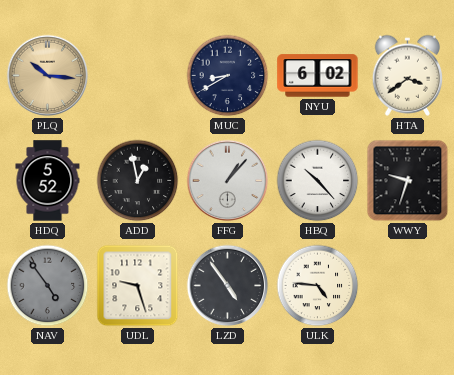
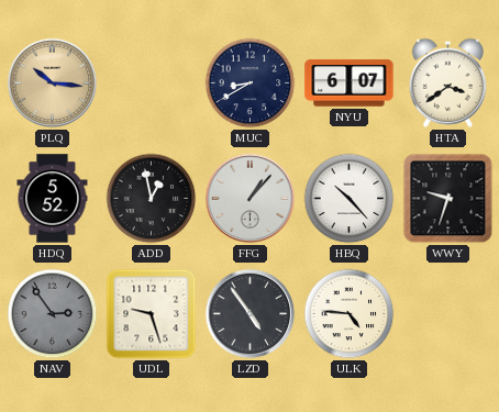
NYU: 6:02 -> 6:07
NAV: 4:54 -> 2:54
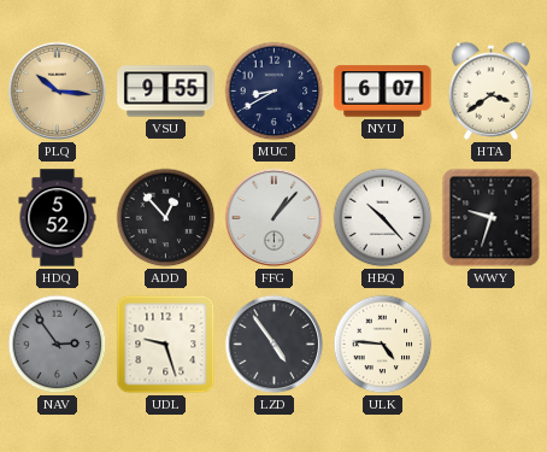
VSU: none -> 9:55
ADD: 12:58 -> 12:53
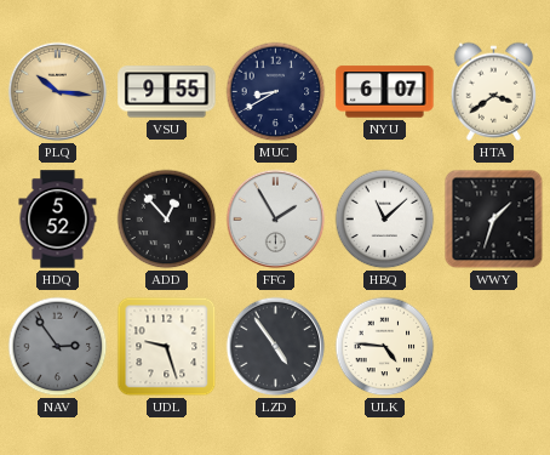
FFG: 1:07 -> 1:55
HBQ: 10:23 -> 11:08
WWY: 9:33 -> 1:33
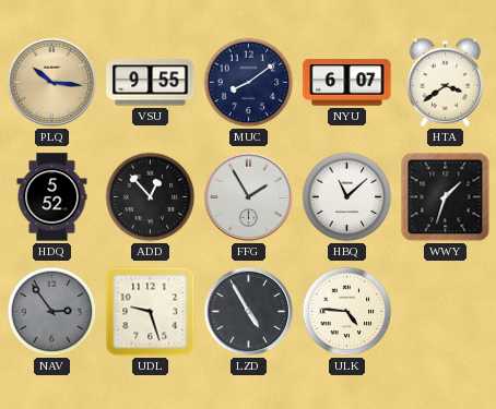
MUC: 8:40 -> 8:09
LZD: 4:54 -> 4:55
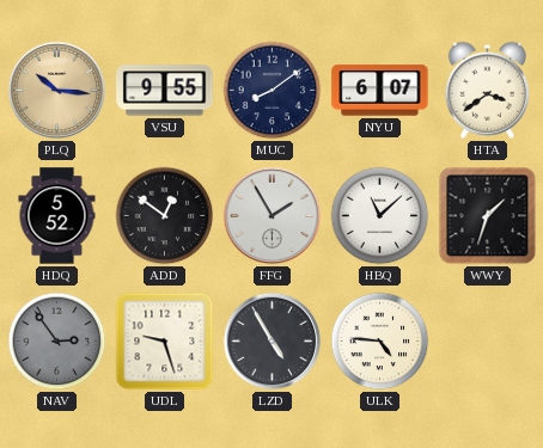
ADD: 12:53 -> 12:51
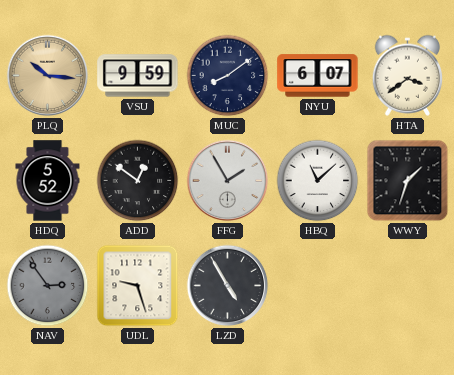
VSU: 9:55 -> 9:59
ULK: 4:46 -> none
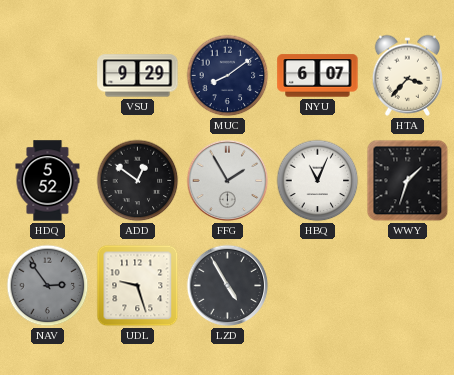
PLQ: 10:16 -> none
VSU: 9:59 -> 9:29
HTA: 3:39 -> 3:37
HBQ: 11:08 -> 11:04
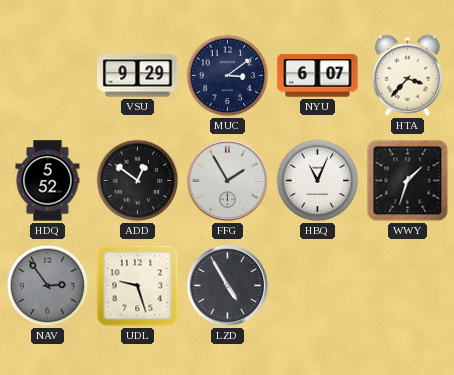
MUC: 8:09 -> 3:09
